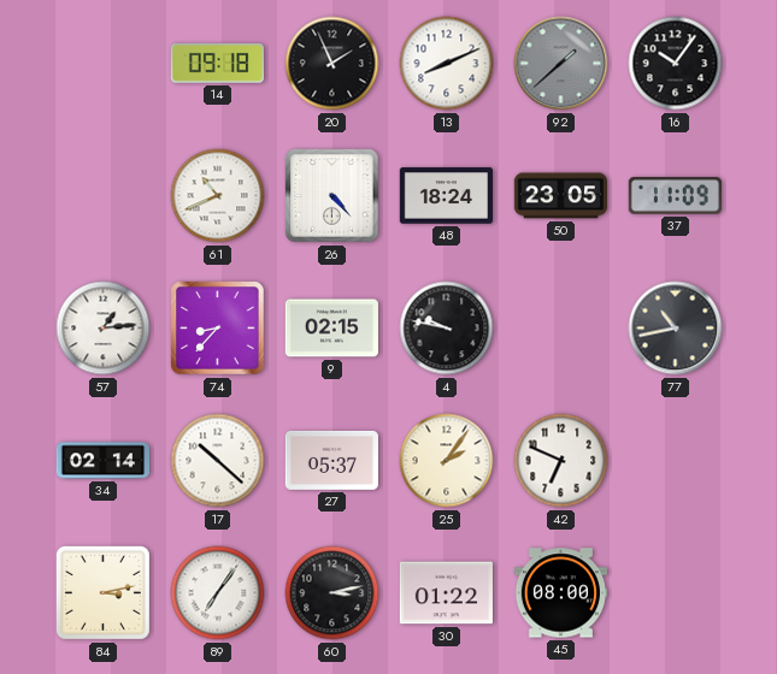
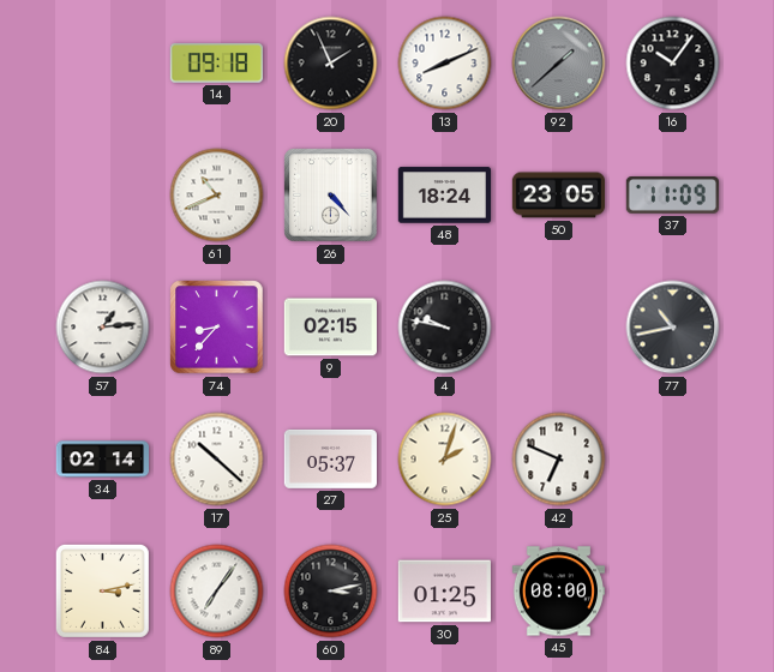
25: 2:06 -> 2:03
30: 01:22 -> 01:25
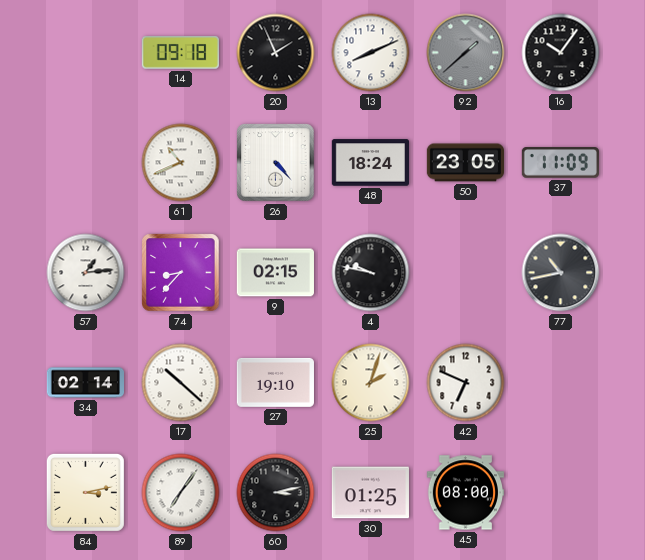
27: 05:37 -> 19:10
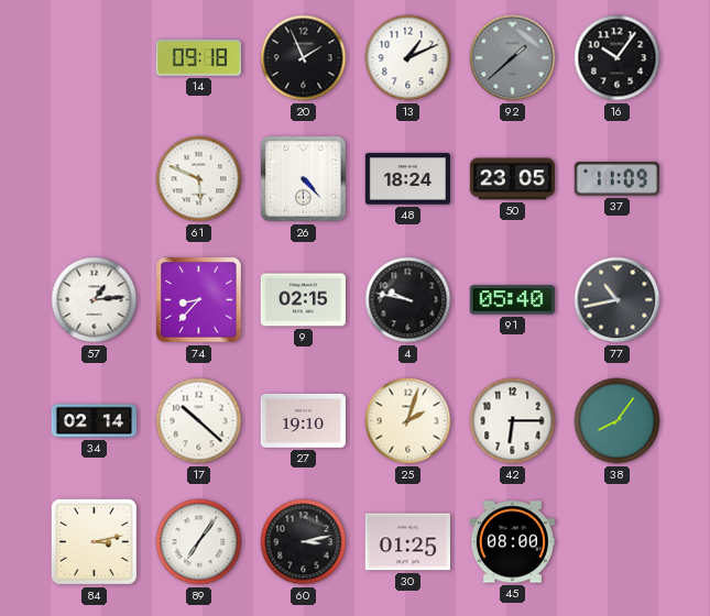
13: 8:11 -> 1:11
61: 10:41 -> 5:49
91: none -> 05:40
42: 6:49 -> 6:15
38: none -> 8:06
